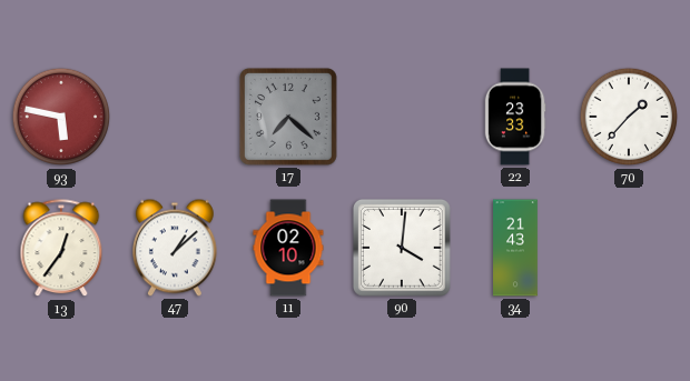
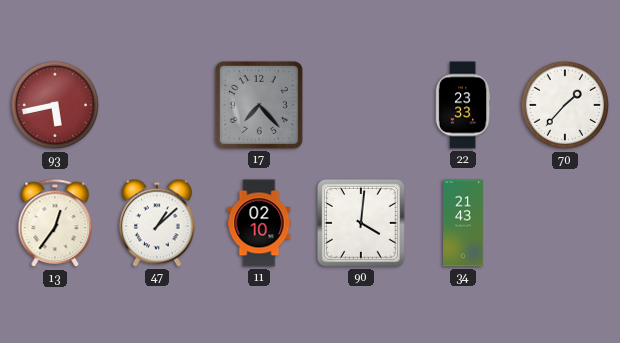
93: 5:47 -> 5:43
17: 7:22 -> 7:23
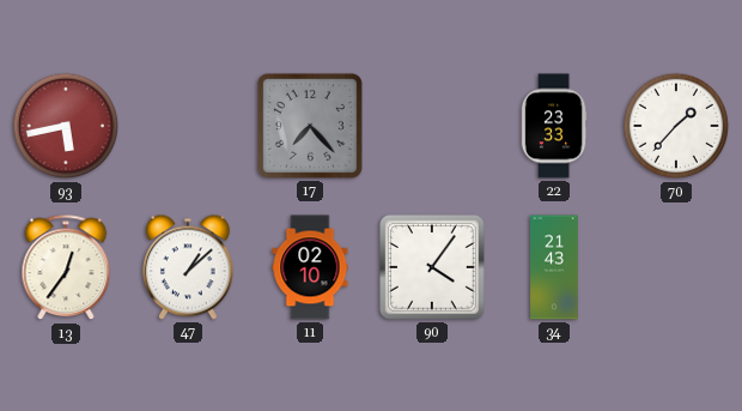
90: 4:01 -> 4:06
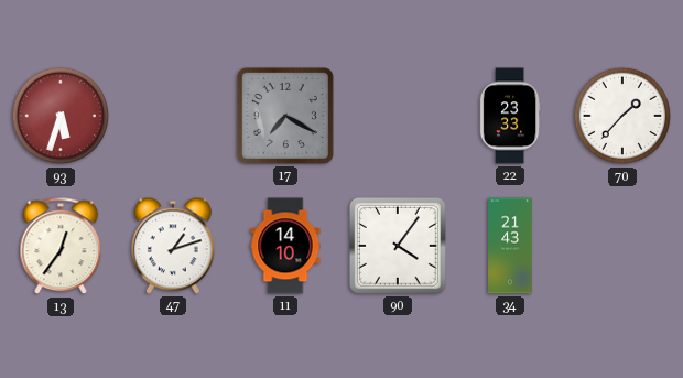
93: 5:43 -> 5:33
17: 7:23 -> 7:20
47: 1:08 -> 1:12
11: 02:10 -> 14:10
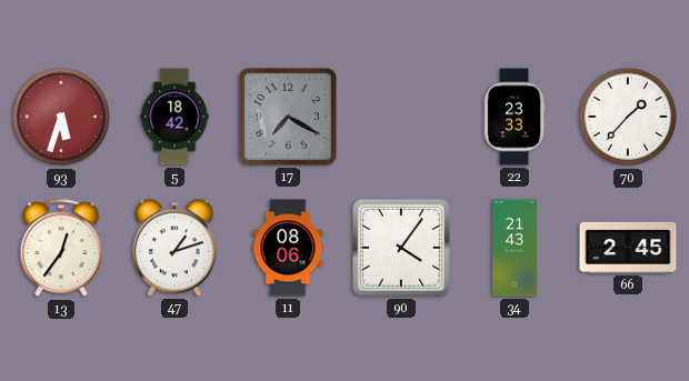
5: none -> 18:42
11: 14:10 -> 08:06
66: none -> 2:45
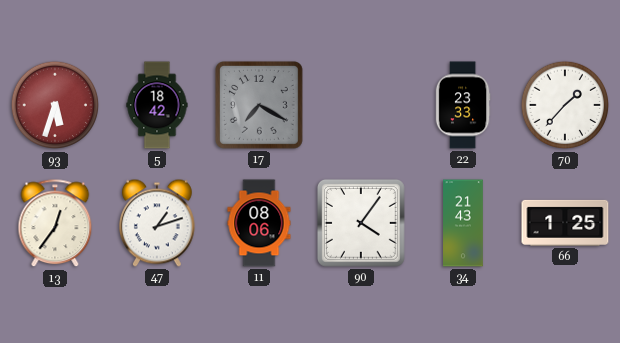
66: 2:45 -> 1:25
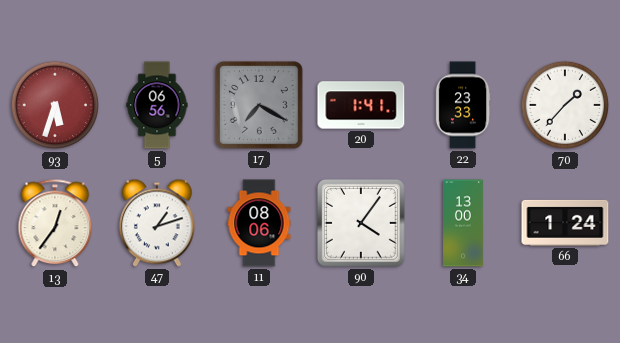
5: 18:42 -> 06:56
20: none -> 1:41
34: 21:43 -> 13:00
66: 1:25 -> 1:24
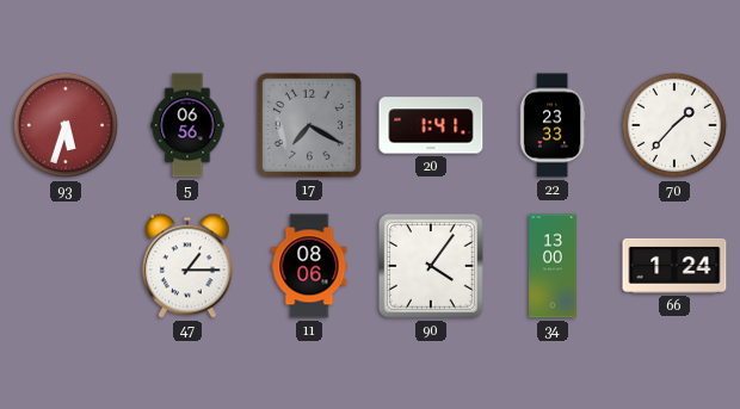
13: 12:36 -> none
47: 1:12 -> 1:15
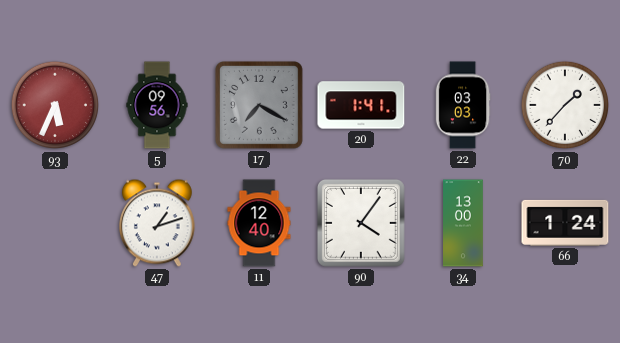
93: 5:33 -> 5:34
5: 06:56 -> 09:56
22: 23:33 -> 03:03
47: 1:15 -> 1:12
11: 08:06 -> 12:40
